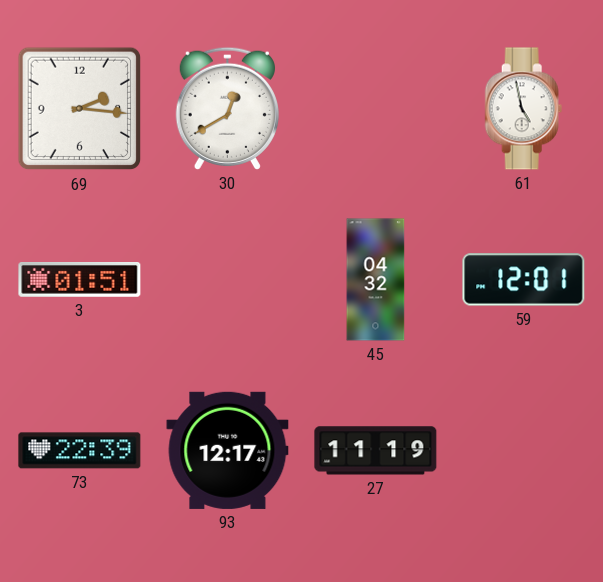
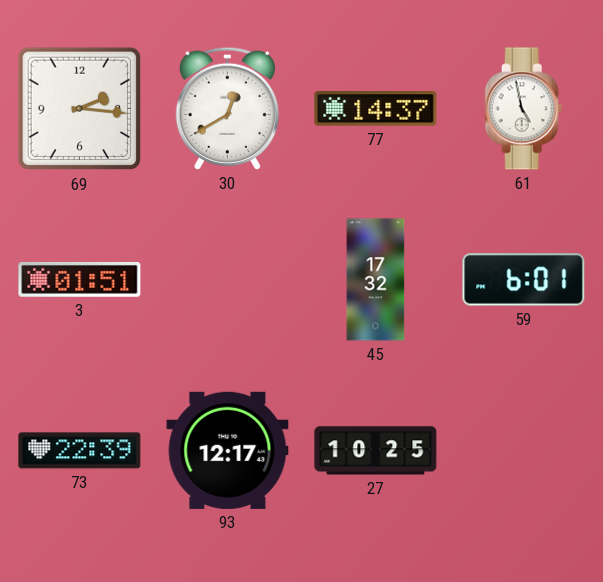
77: none -> 14:37
45: 04:32 -> 17:32
59: 12:01 -> 6:01
27: 11:19 -> 10:25
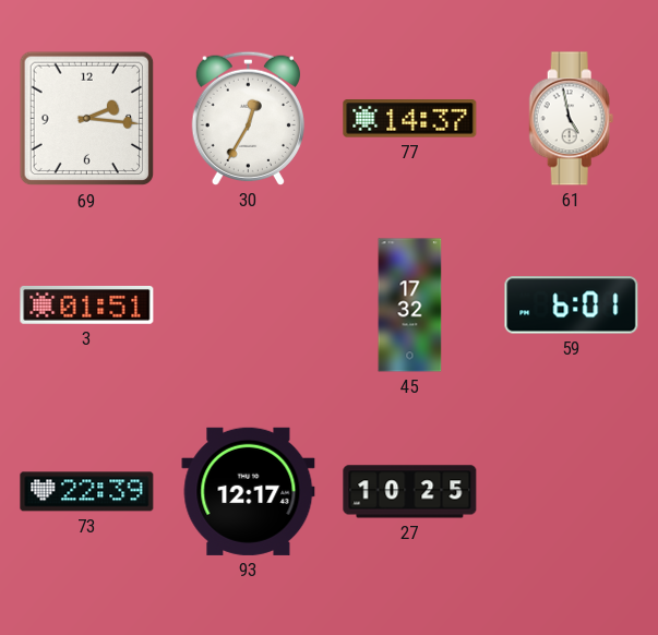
30: 12:40 -> 12:35
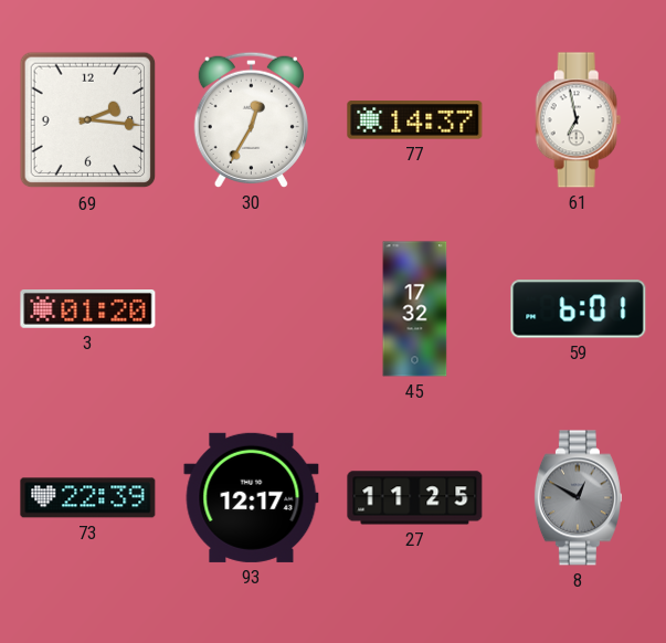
61: 4:58 -> 6:58
3: 01:51 -> 01:20
27: 10:25 -> 11:25
8: none -> 12:50
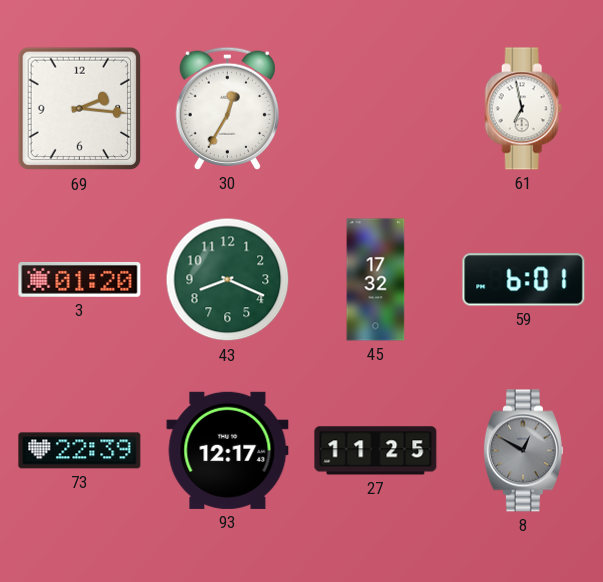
77: 14:37 -> none
43: none -> 8:19
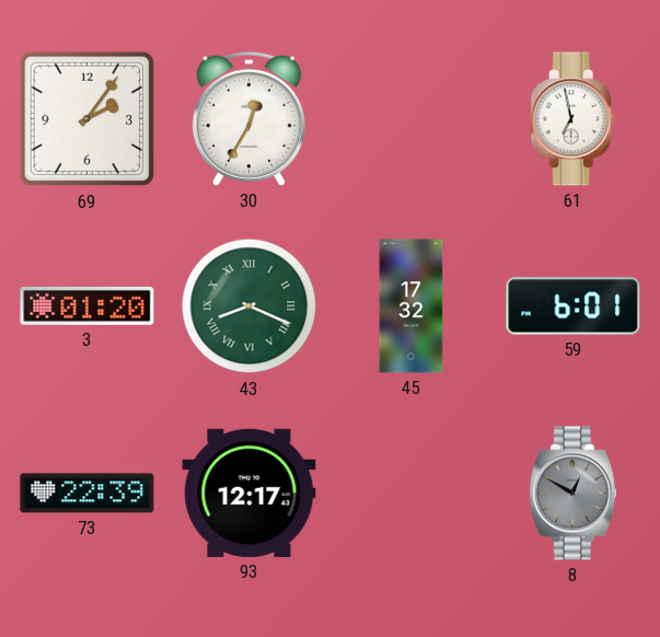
69: 2:16 -> 2:06
43 numerals: Arabic -> Roman
27: 11:25 -> none
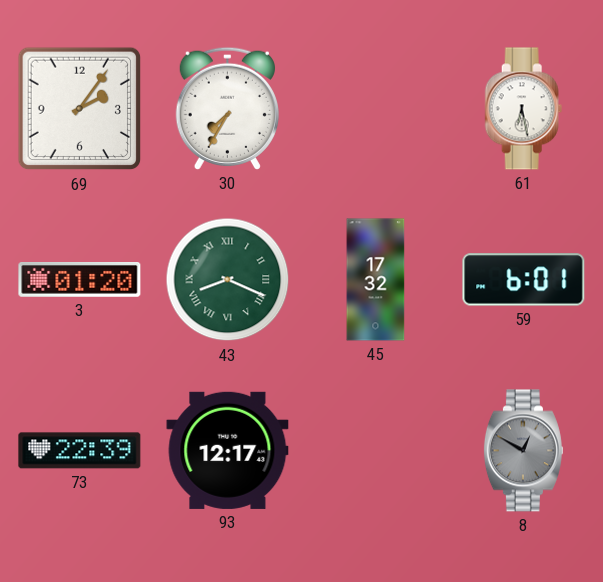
30: 12:35 -> 7:35
61: 6:58 -> 6:28
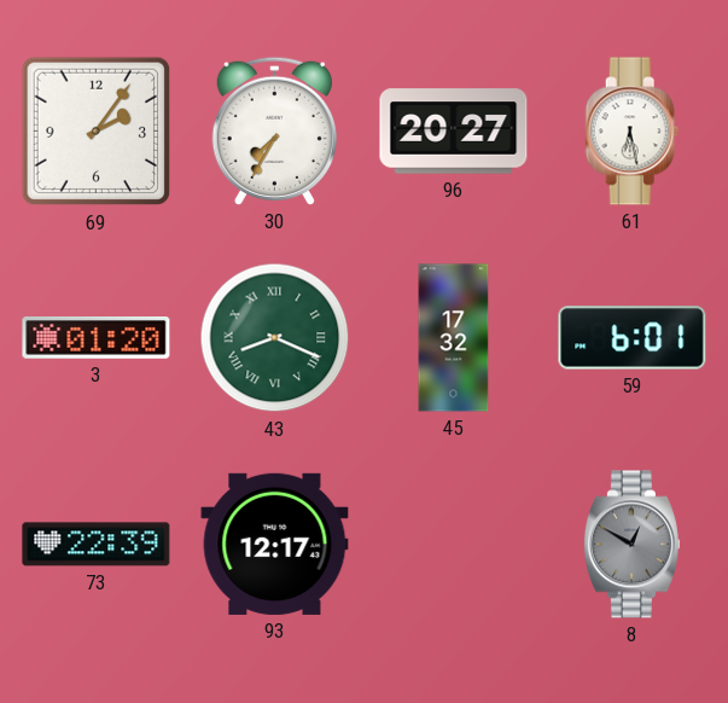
96: none -> 20:27
